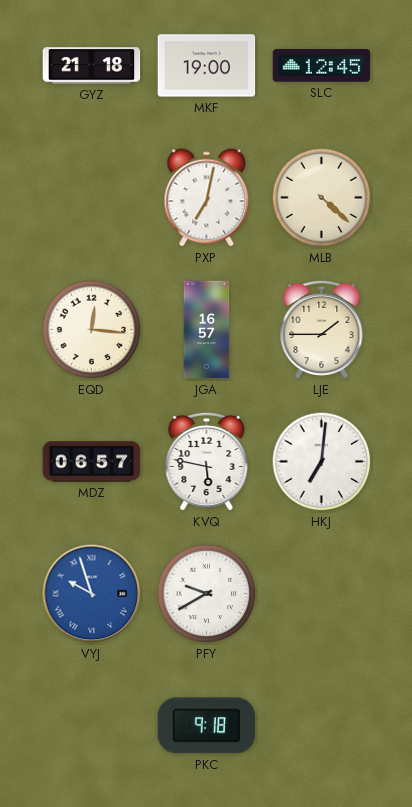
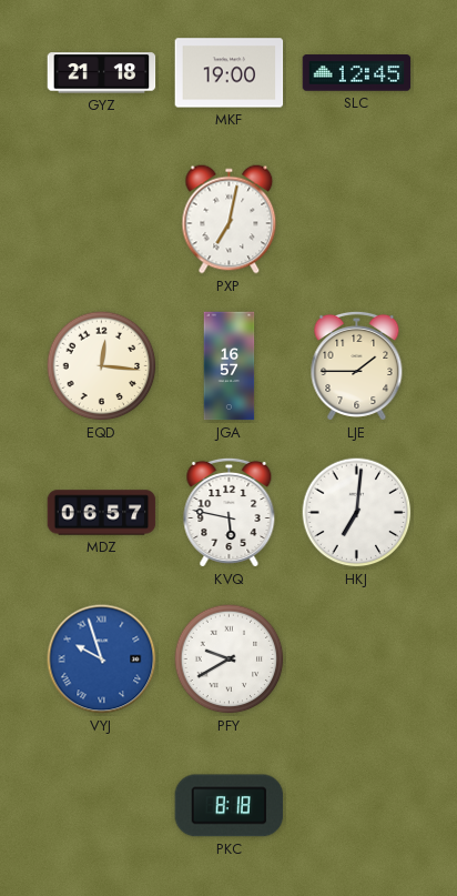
MLB: 4:22 -> none
PKC: 9:18 -> 8:18
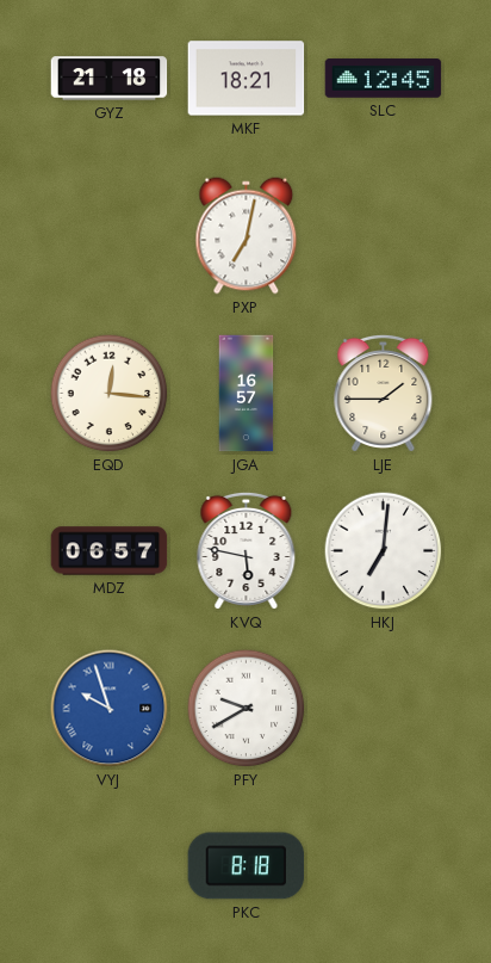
MKF: 19:00 -> 18:21
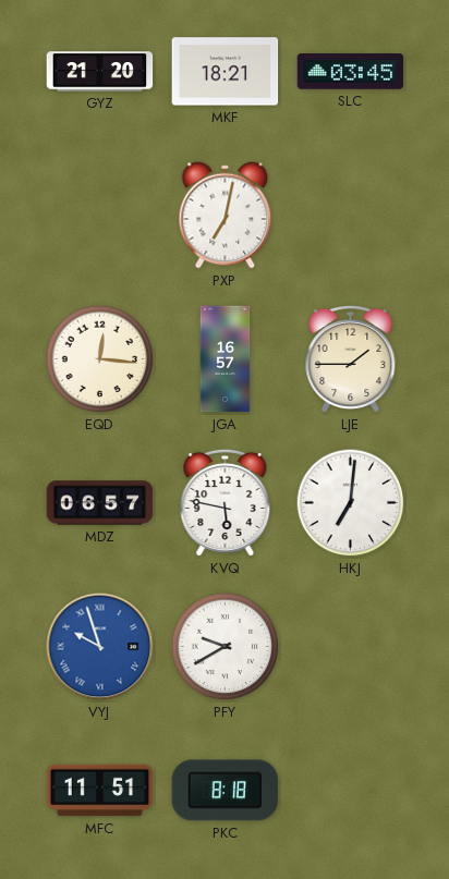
GYZ: 21:18 -> 21:20
SLC: 12:45 -> 03:45
MFC: none -> 11:51
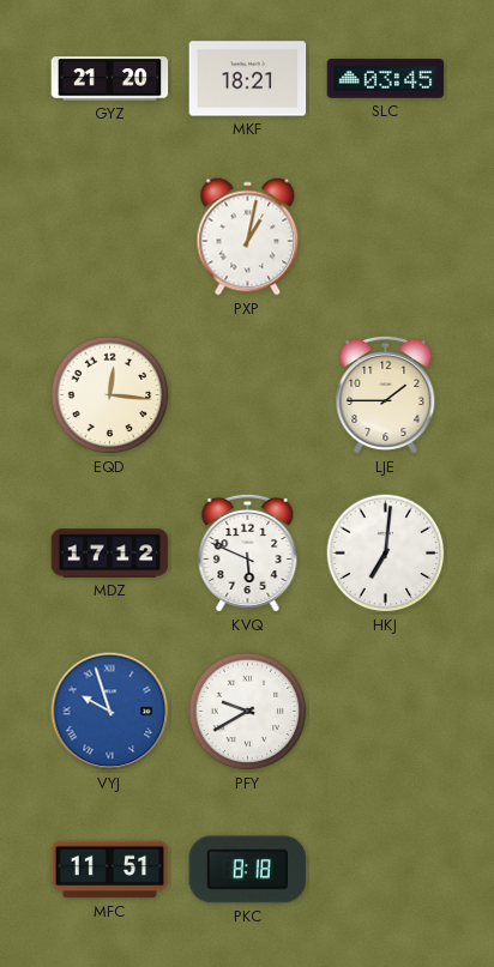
PXP: 7:02 -> 1:02
JGA: 16:57 -> none
MDZ: 06:57 -> 17:12
KVQ: 5:47 -> 5:49
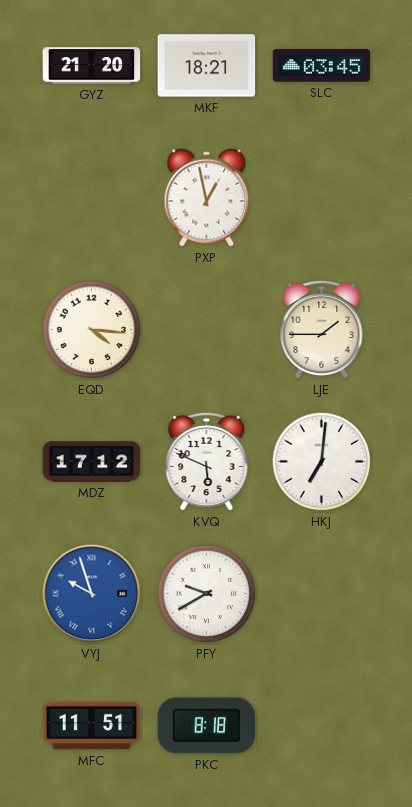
PXP: 1:02 -> 12:58
EQD: 12:16 -> 4:16
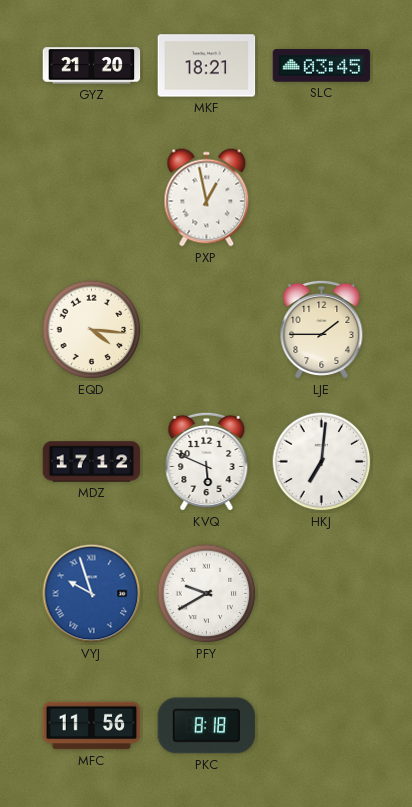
MFC: 11:51 -> 11:56
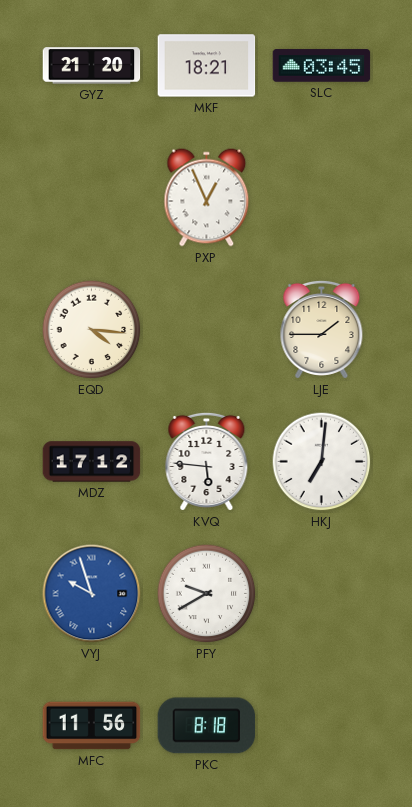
PXP: 12:58 -> 12:56
KVQ: 5:49 -> 5:46
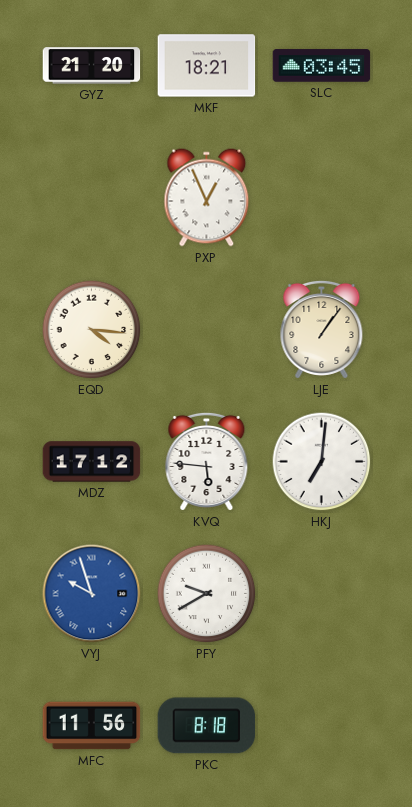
LJE: 1:45 -> 1:06
